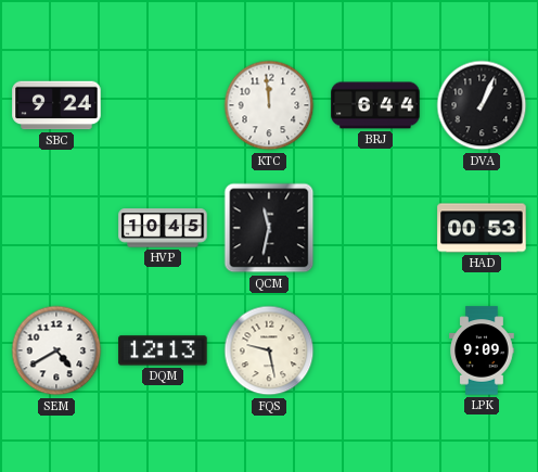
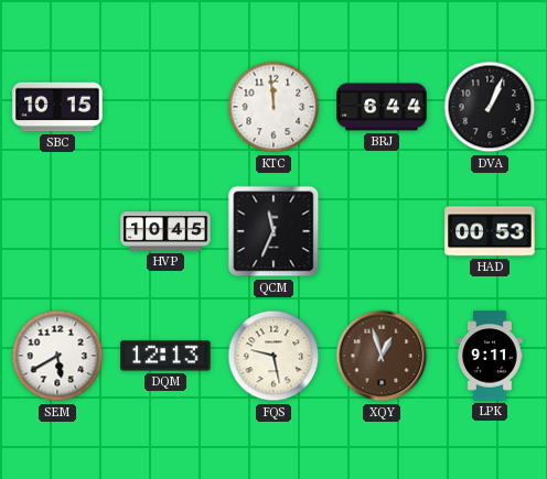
SBC: 9:24 -> 10:15
QCM: 11:32 -> 11:34
SEM: 4:40 -> 5:40
XQY: none -> 12:57
LPK: 9:09 -> 9:11
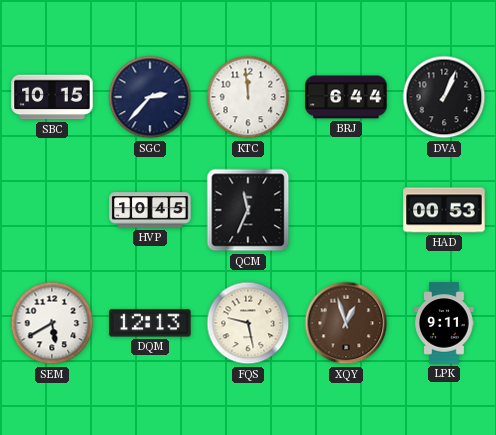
SGC: none -> 2:37
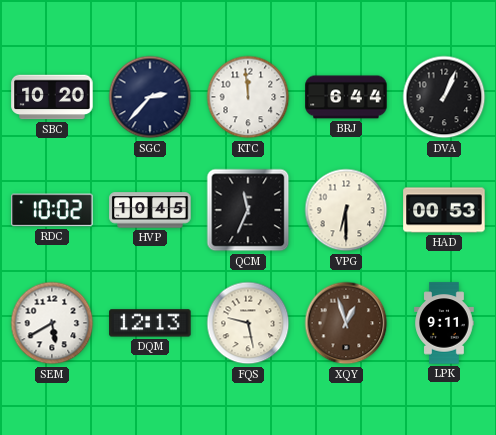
SBC: 10:15 -> 10:20
RDC: none -> 10:02
VPG: none -> 6:30
